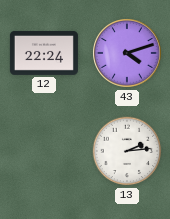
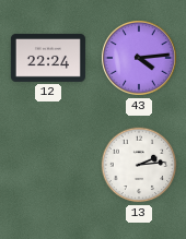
43: 4:12 -> 4:14
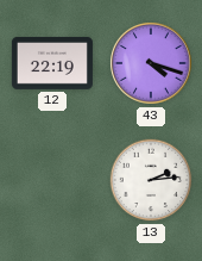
12: 22:24 -> 22:19
43: 4:14 -> 4:18
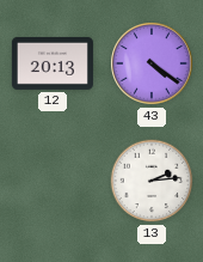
12: 22:19 -> 20:13
43: 4:18 -> 4:21
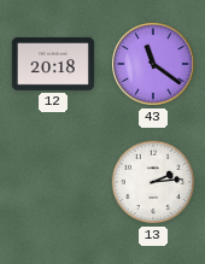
12: 20:13 -> 20:18
43: 4:21 -> 11:21
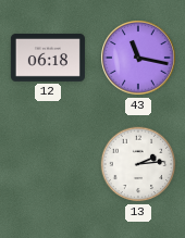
12: 20:18 -> 06:18
43: 11:21 -> 11:17
